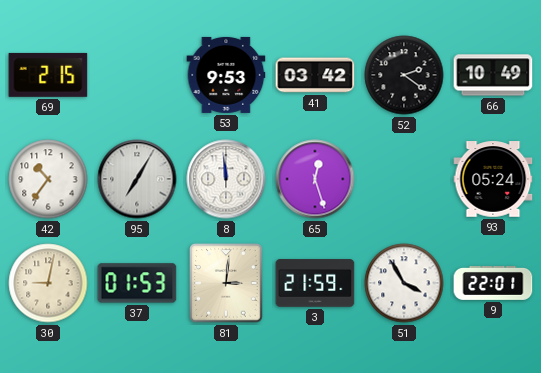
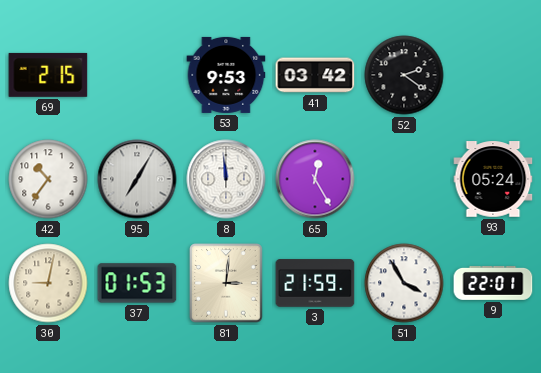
66: 10:49 -> none
65: 12:27 -> 12:25
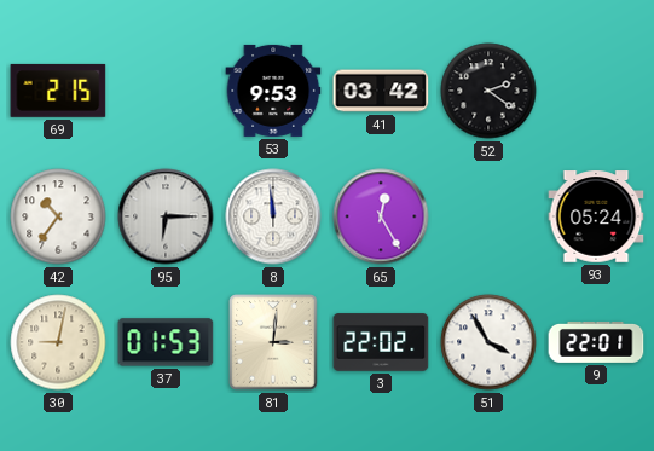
95: 7:05 -> 6:15
3: 21:59 -> 22:02
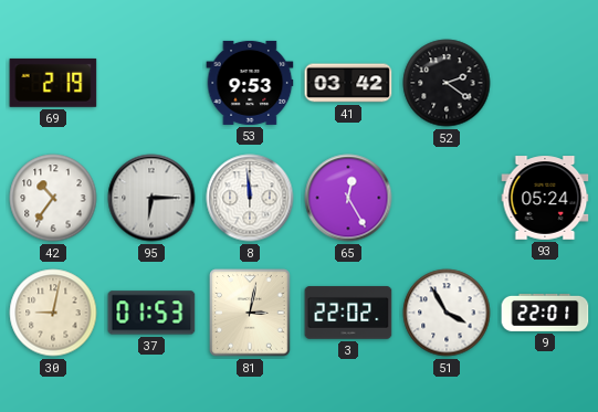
69: 2:15 -> 2:19
81: 3:01 -> 3:02
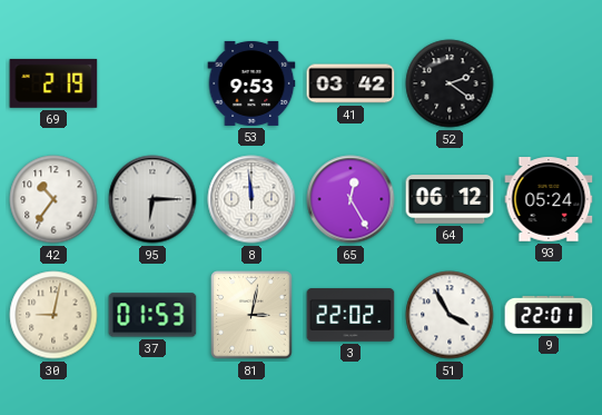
64: none -> 06:12
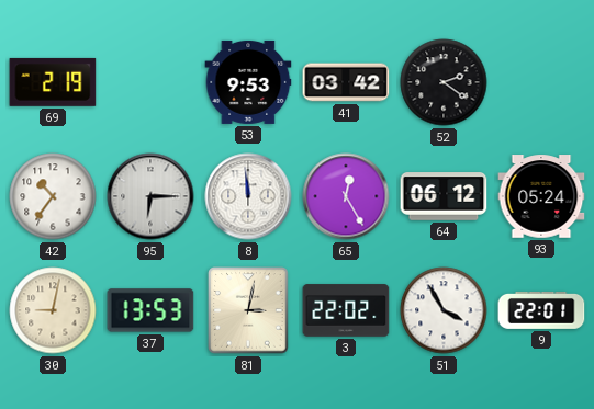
37: 01:53 -> 13:53
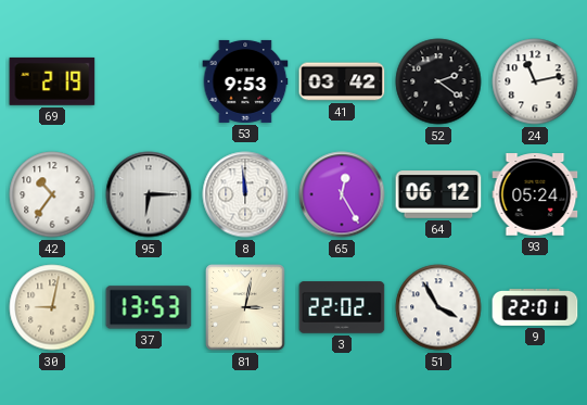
24: none -> 11:13
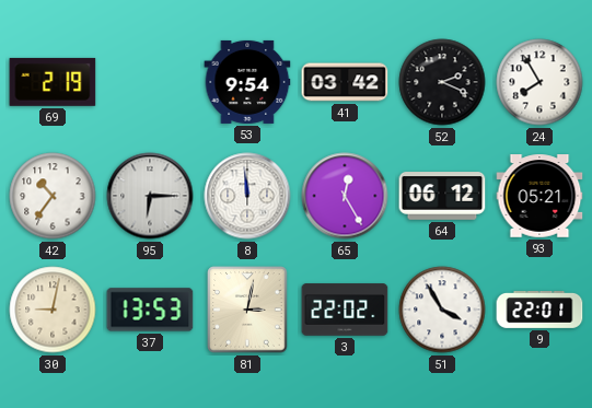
53: 9:53 -> 9:54
52: 2:21 -> 2:19
24: 11:13 -> 7:55
93: 05:24 -> 05:21
